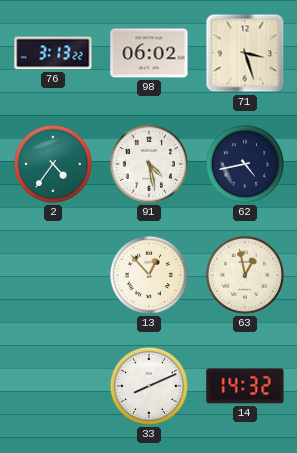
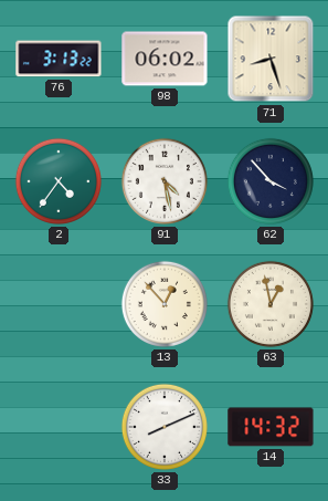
71: 3:27 -> 8:27
62: 4:43 -> 3:53
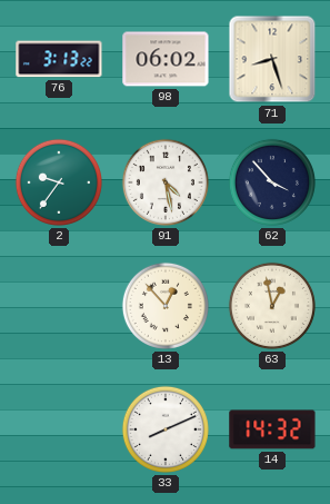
2: 4:36 -> 9:36
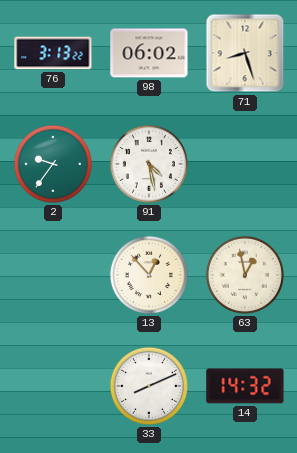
62: 3:53 -> none
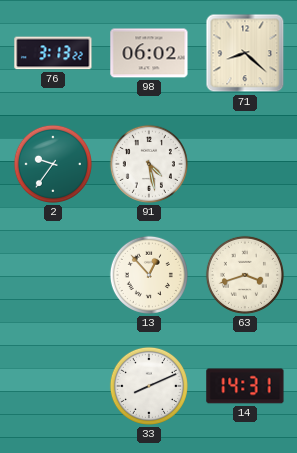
71: 8:27 -> 8:22
63: 12:58 -> 3:42
14: 14:32 -> 14:31
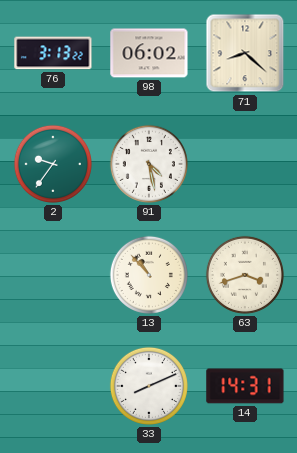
13: 12:53 -> 10:53
